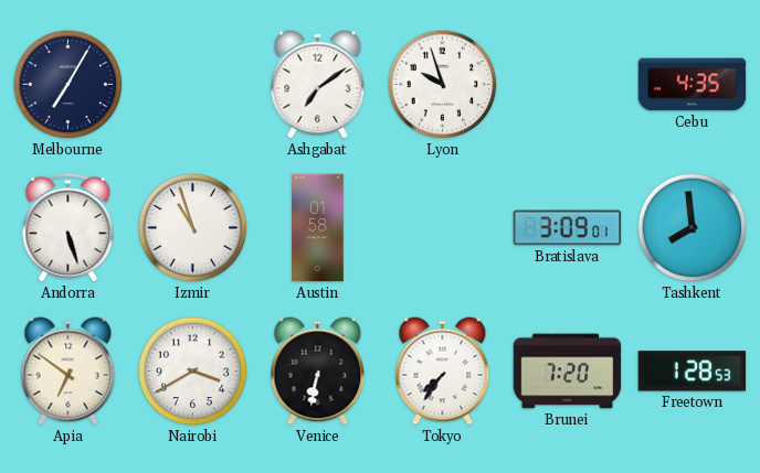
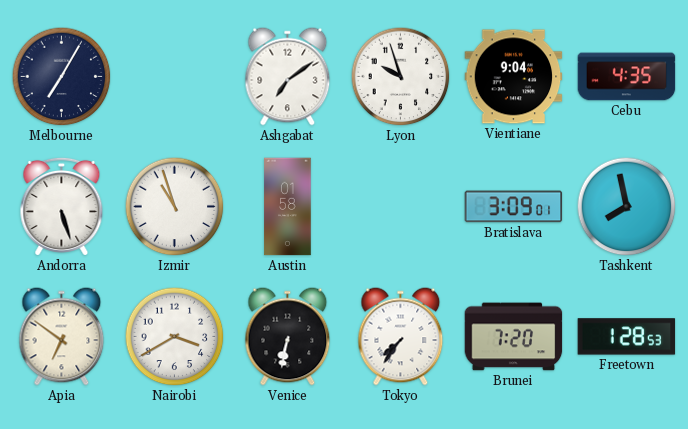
Vientiane: none -> 9:04
Tashkent: 7:59 -> 7:58
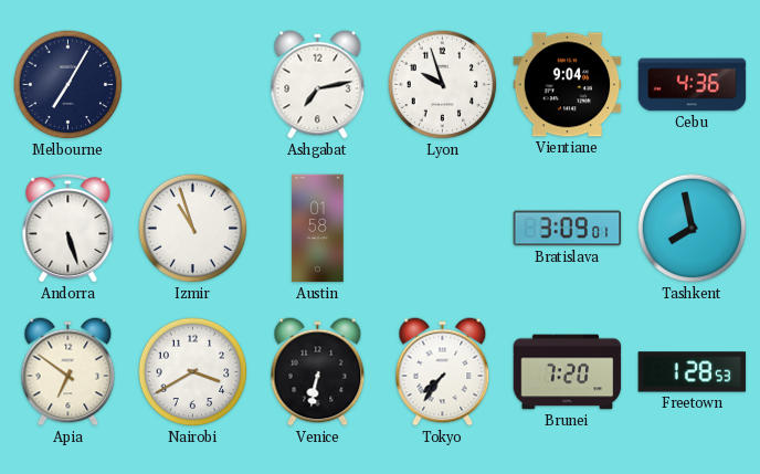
Ashgabat: 7:09 -> 7:13
Cebu: 4:35 -> 4:36
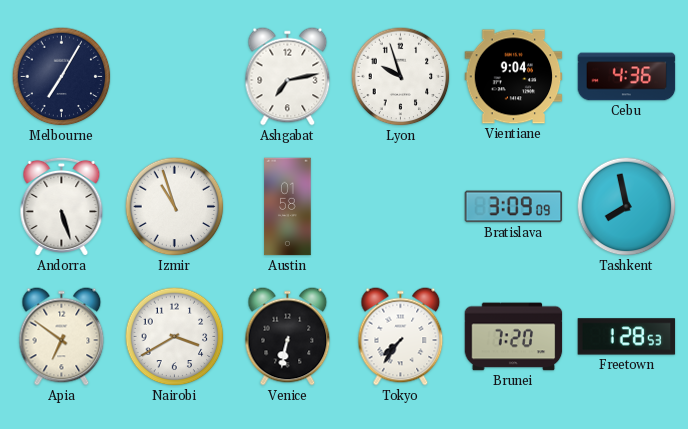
Bratislava: 3:09:01 -> 3:09:09
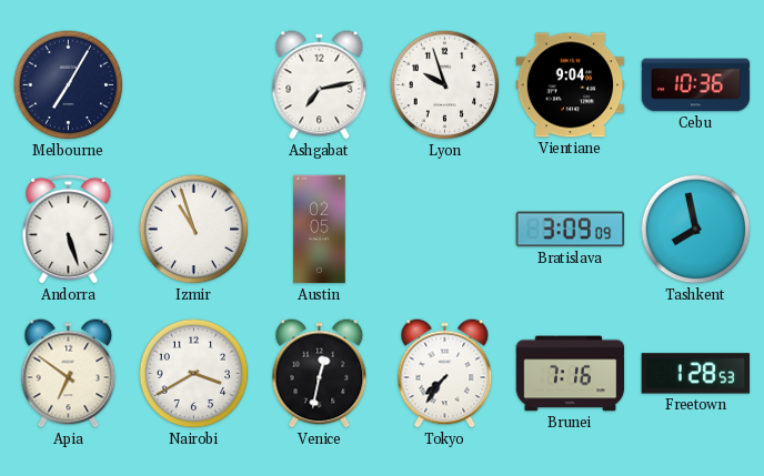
Cebu: 4:36 -> 10:36
Austin: 01:58 -> 02:05
Venice: 6:32 -> 12:32
Brunei: 7:20 -> 7:16
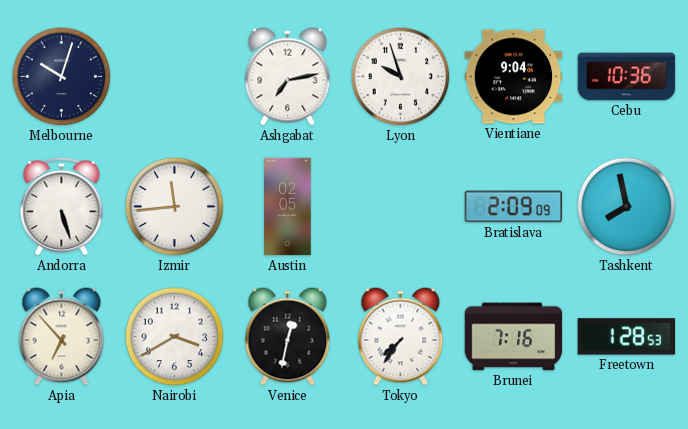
Melbourne: 7:05 -> 10:03
Izmir: 10:57 -> 11:44
Bratislava: 3:09 -> 2:09
Apia: 6:51 -> 6:53
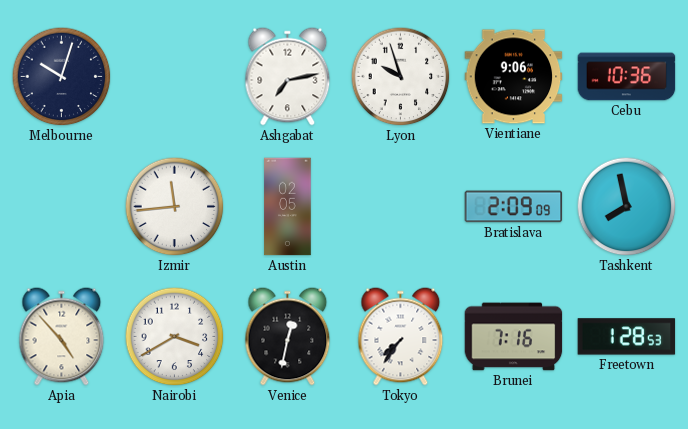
Vientiane: 9:04 -> 9:06
Andorra: 5:27 -> none
Apia: 6:53 -> 4:53
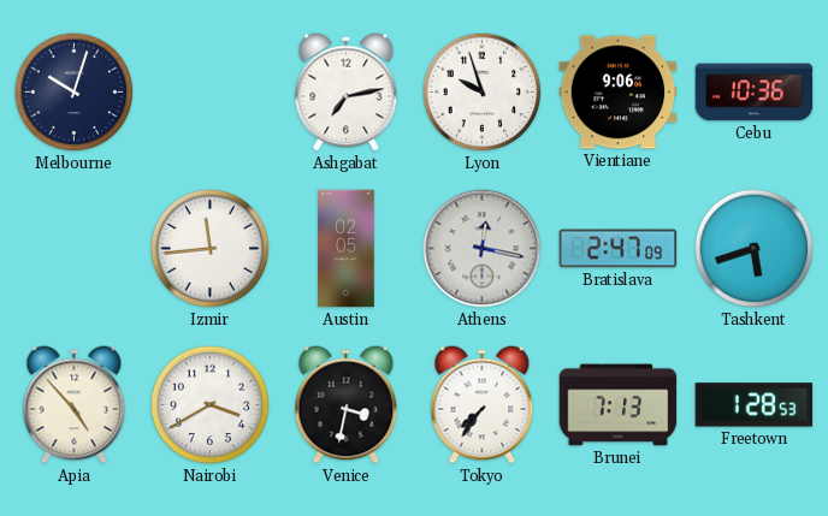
Athens: none -> 12:17
Bratislava: 2:09 -> 2:47
Tashkent: 7:58 -> 5:42
Venice: 12:32 -> 3:32
Brunei: 7:16 -> 7:13
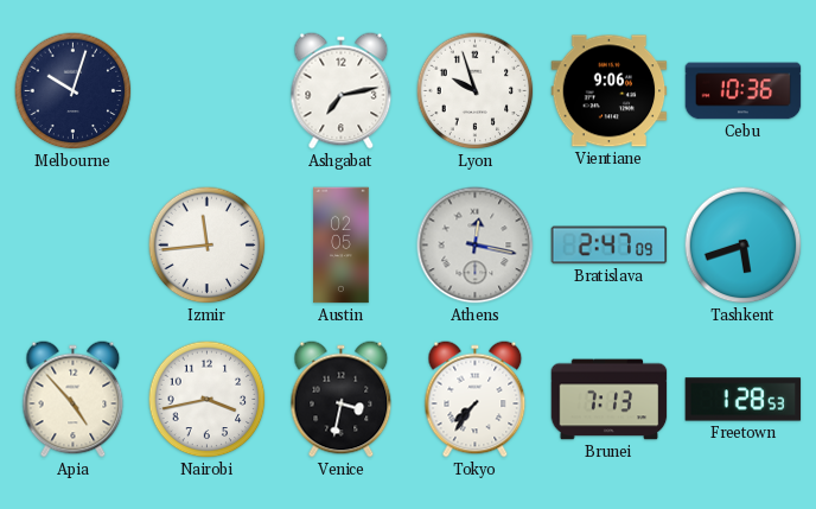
Nairobi: 3:40 -> 3:43
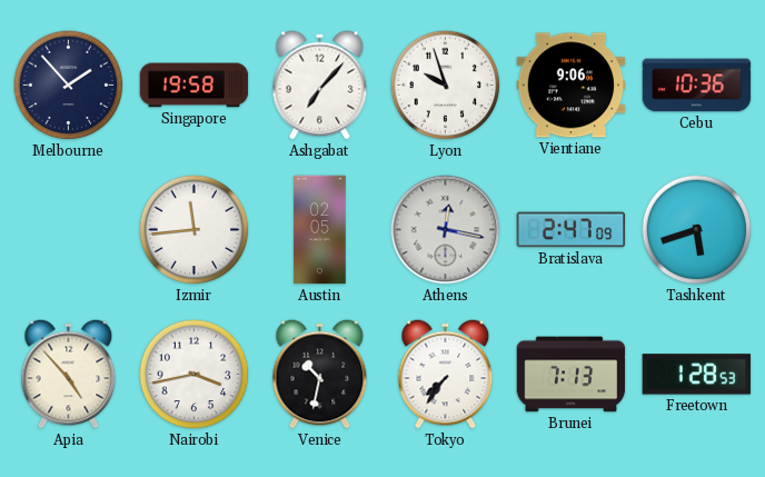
Melbourne: 10:03 -> 1:53
Singapore: none -> 19:58
Ashgabat: 7:13 -> 7:07
Venice: 3:32 -> 10:32
